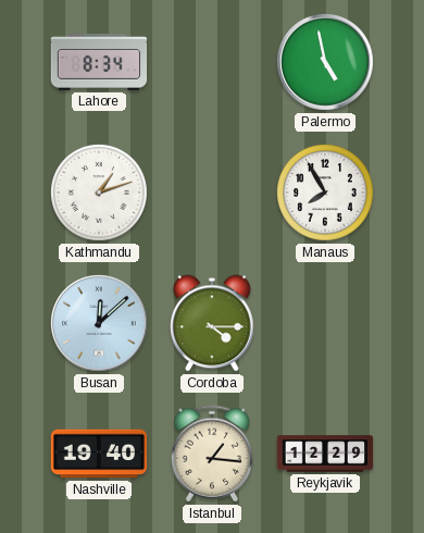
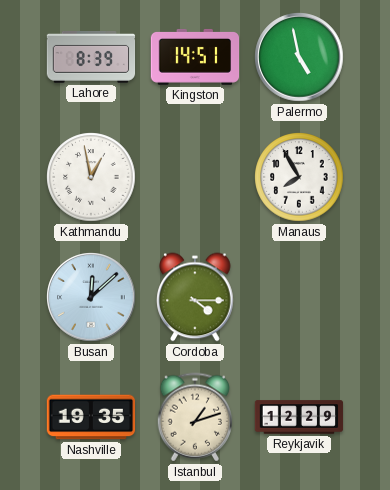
Lahore: 8:34 -> 8:39
Kingston: none -> 14:51
Kathmandu: 1:12 -> 12:58
Nashville: 19:40 -> 19:35
Istanbul: 1:16 -> 1:12
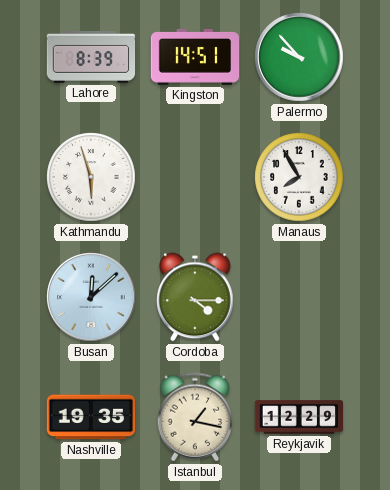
Palermo: 4:58 -> 9:53
Kathmandu: 12:58 -> 5:57
Istanbul: 1:12 -> 1:17
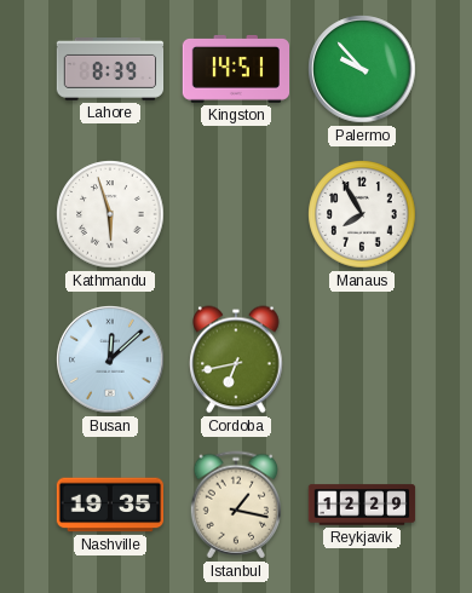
Cordoba: 4:15 -> 6:43
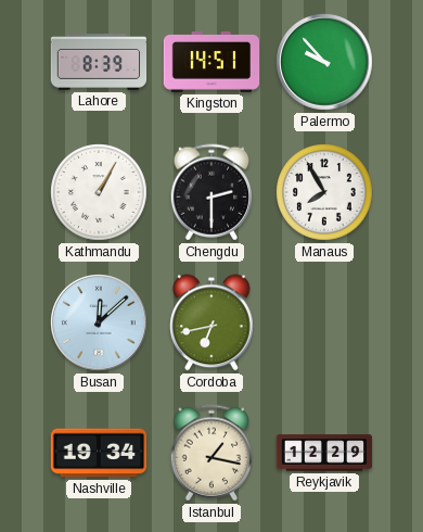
Kathmandu: 5:57 -> 1:05
Chengdu: none -> 2:30
Nashville: 19:35 -> 19:34
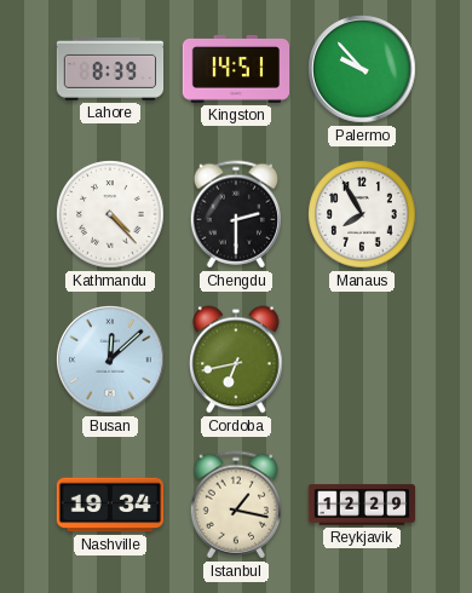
Kathmandu: 1:05 -> 4:23
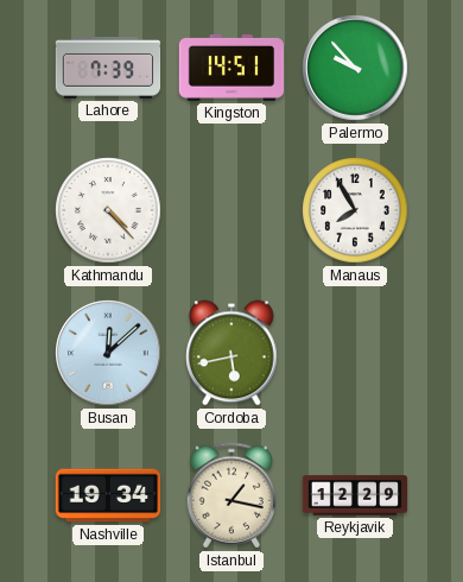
Lahore: 8:39 -> 7:39
Chengdu: 2:30 -> none
Cordoba: 6:43 -> 5:43
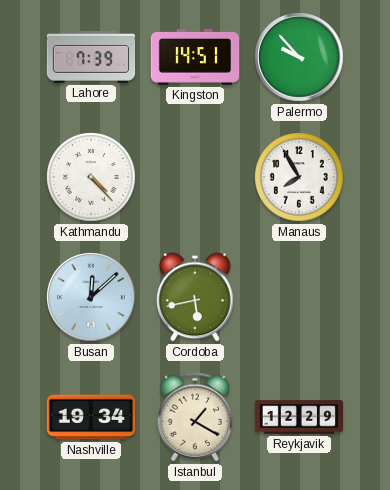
Istanbul: 1:17 -> 1:20
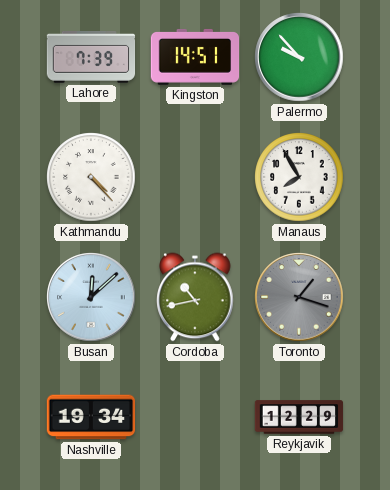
Cordoba: 5:43 -> 10:43
Toronto: none -> 1:18
Istanbul: 1:20 -> none
